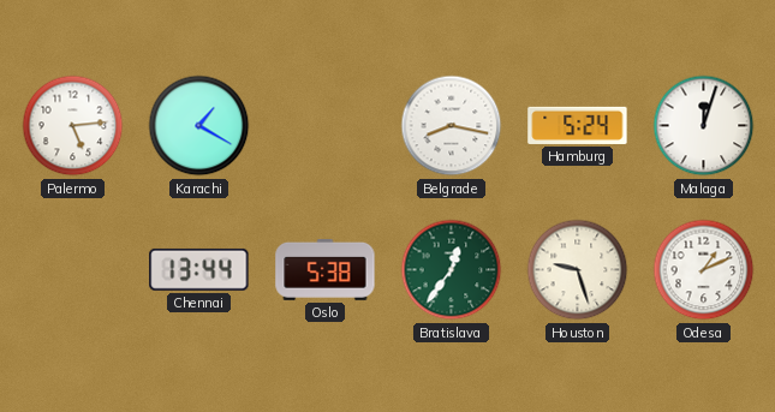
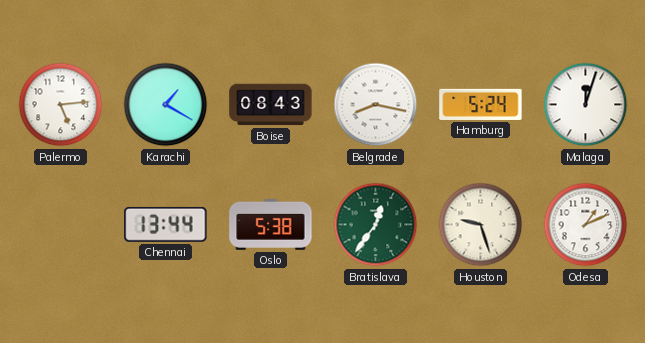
Boise: none -> 08:43
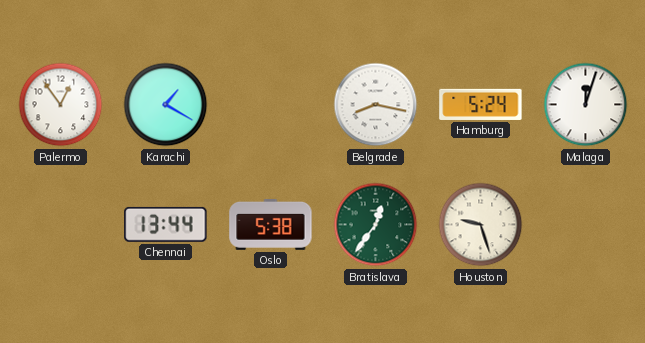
Palermo: 5:14 -> 12:54
Boise: 08:43 -> none
Odesa: 1:11 -> none
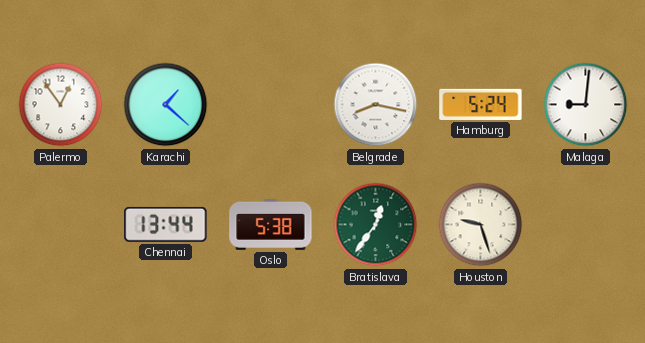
Karachi: 1:20 -> 1:22
Malaga: 12:03 -> 9:01
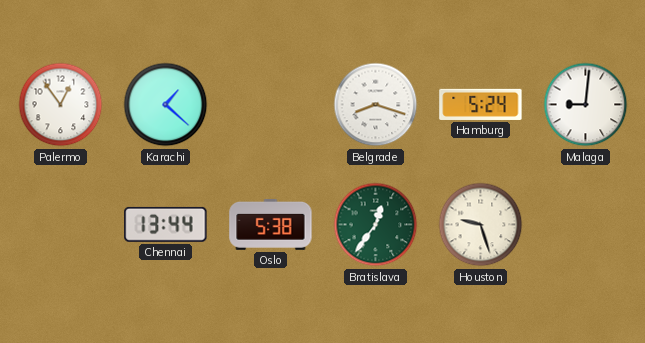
Belgrade: 8:17 -> 8:18
